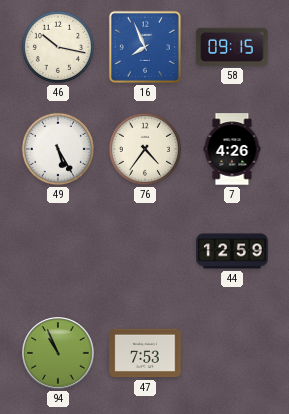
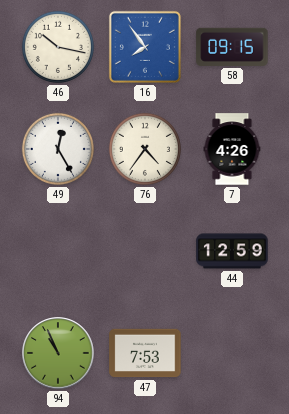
16: 7:56 -> 7:54
49: 5:25 -> 12:25
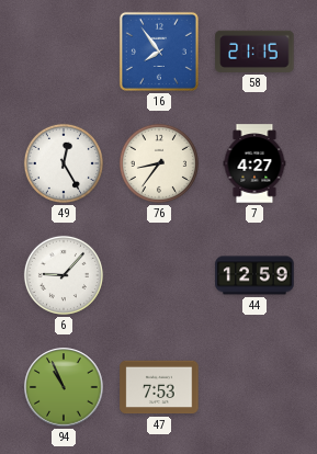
46: 10:17 -> none
58: 09:15 -> 21:15
76: 4:36 -> 8:36
7: 4:26 -> 4:27
6: none -> 9:07
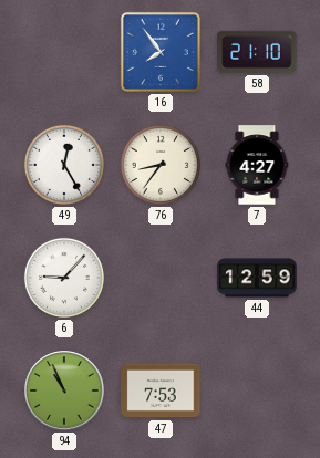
58: 21:15 -> 21:10
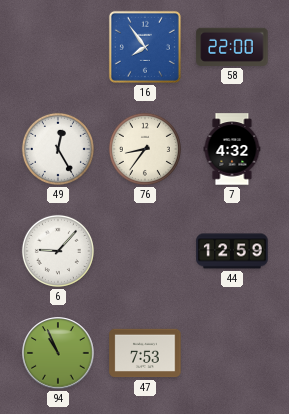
58: 21:10 -> 22:00
7: 4:27 -> 4:32
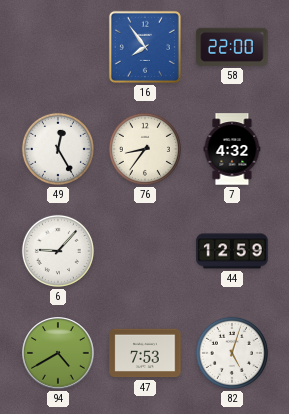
94: 10:56 -> 4:40
82: none -> 5:03
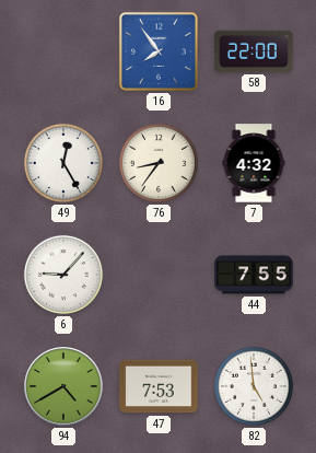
44: 12:59 -> 7:55
82: 5:03 -> 4:59
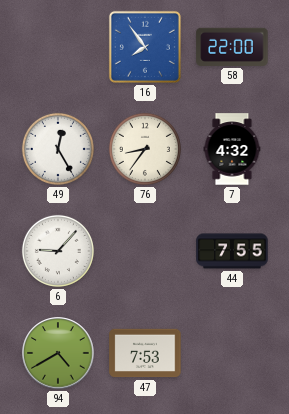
82: 4:59 -> none
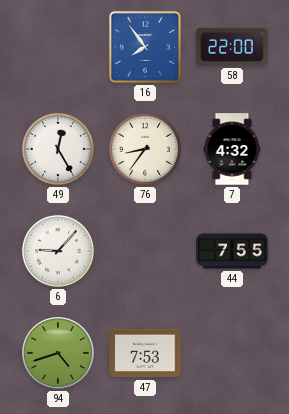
94: 4:40 -> 4:42
